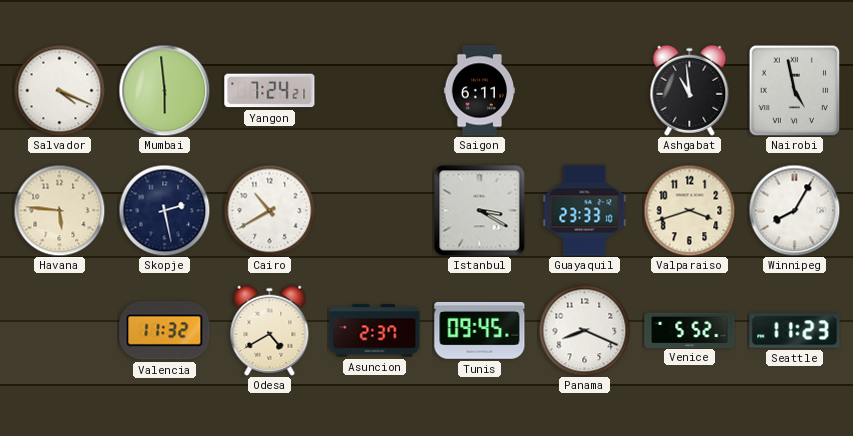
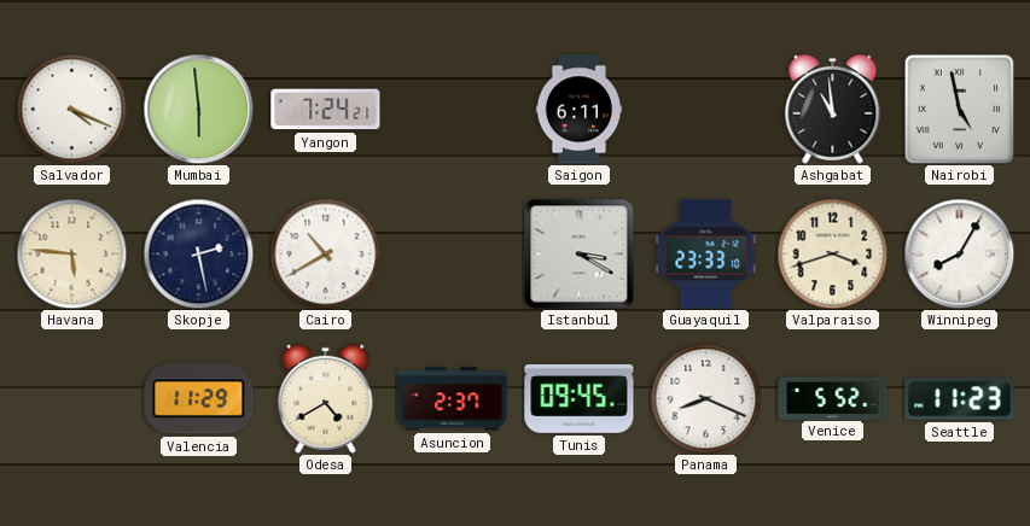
Valencia: 11:32 -> 11:29
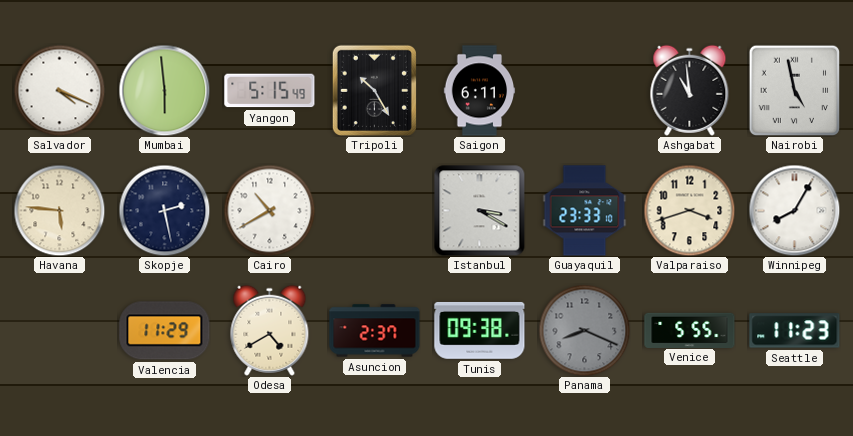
Yangon: 7:24 -> 5:15
Tripoli: none -> 10:25
Tunis: 09:45 -> 09:38
Panama dial: white -> grey
Venice: 5:52 -> 5:55
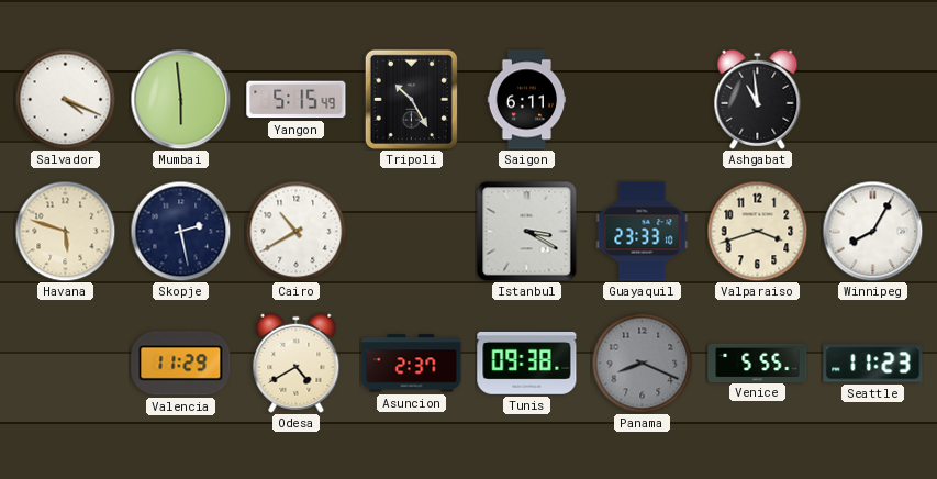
Nairobi: 4:58 -> none
Havana: 5:46 -> 5:48
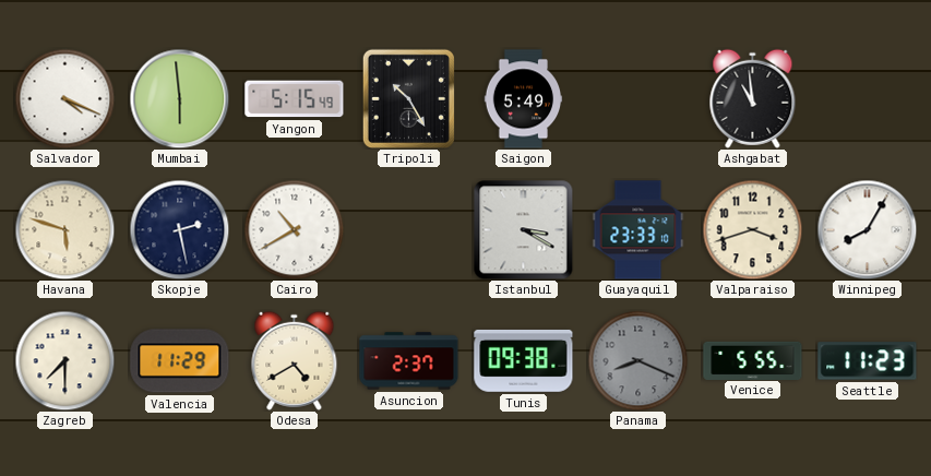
Saigon: 6:11 -> 5:49
Zagreb: none -> 7:30
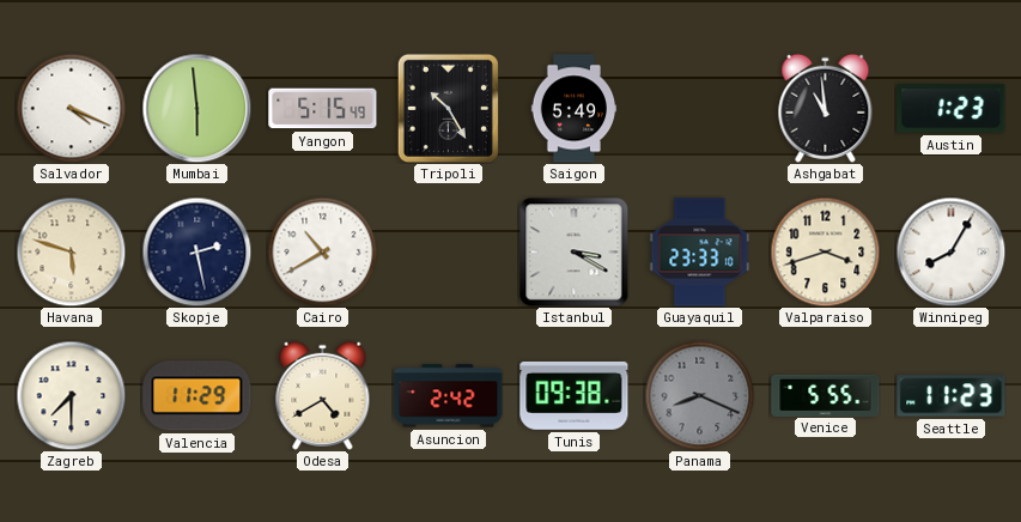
Austin: none -> 1:23
Asuncion: 2:37 -> 2:42
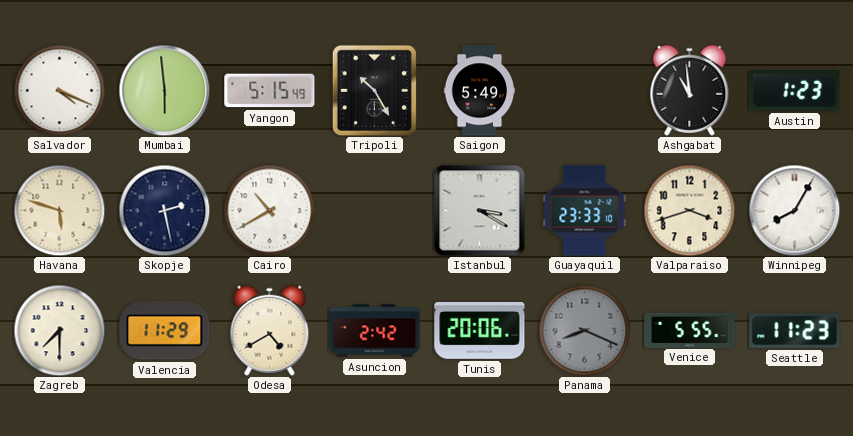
Tunis: 09:38 -> 20:06
